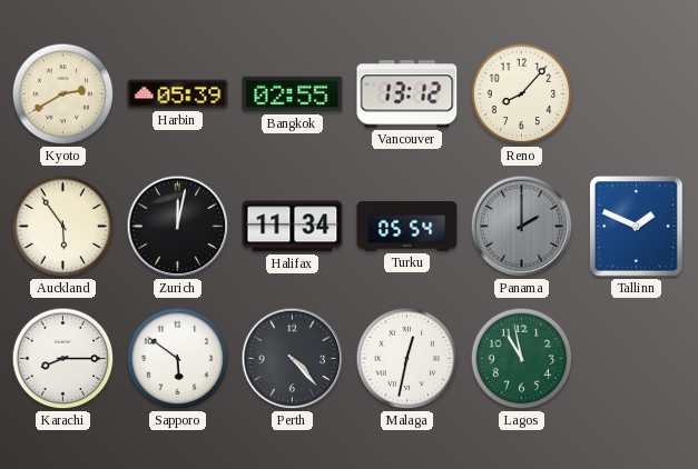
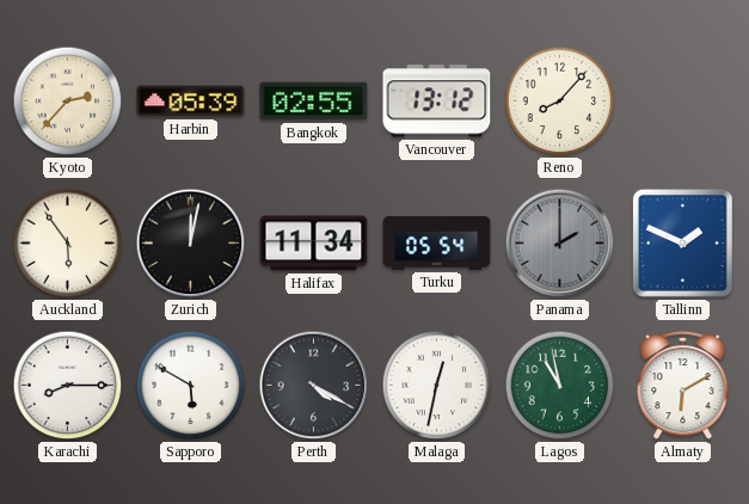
Kyoto: 2:40 -> 2:37
Sapporo: 5:51 -> 5:50
Perth: 4:23 -> 4:20
Almaty: none -> 6:10
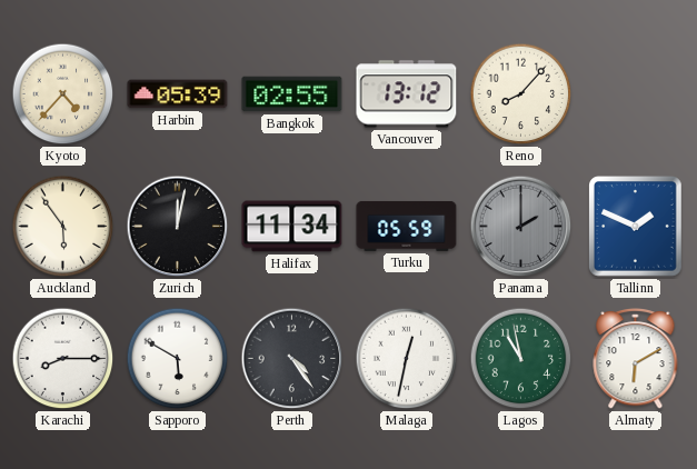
Kyoto: 2:37 -> 4:37
Turku: 05:54 -> 05:59
Perth: 4:20 -> 4:24
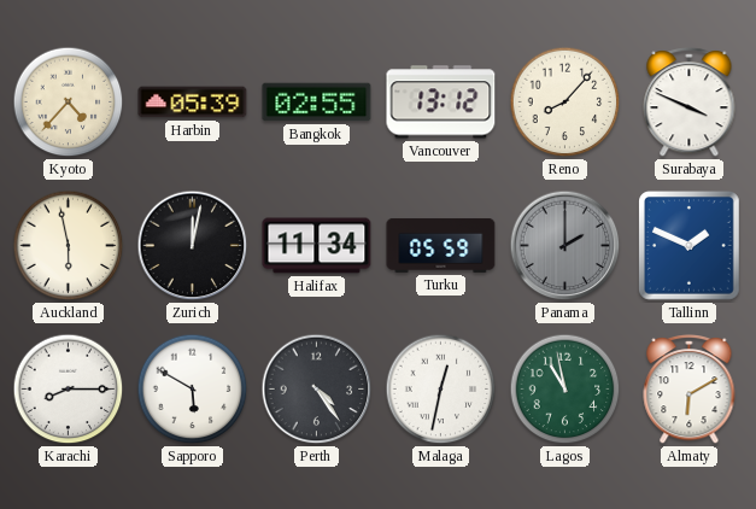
Surabaya: none -> 3:49
Auckland: 5:54 -> 5:58
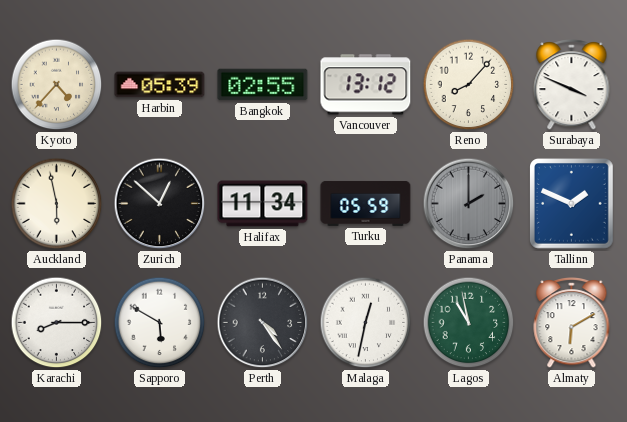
Zurich: 12:02 -> 12:52
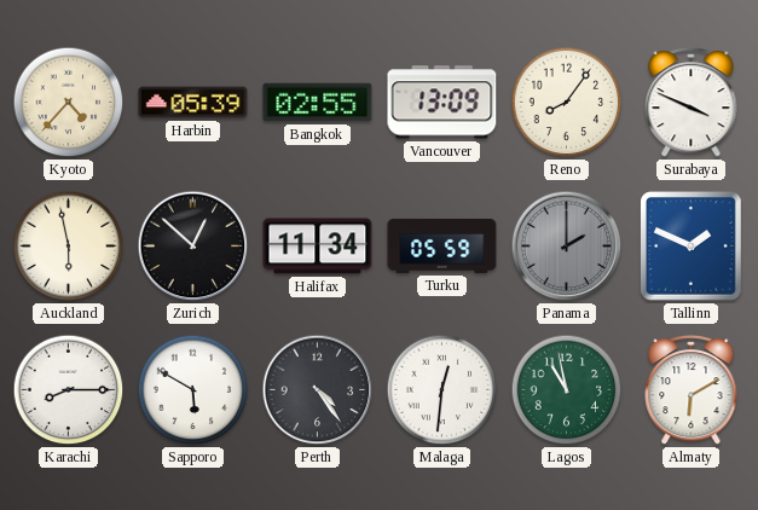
Vancouver: 13:12 -> 13:09
Reno: 8:07 -> 8:06
Malaga: 12:32 -> 12:31
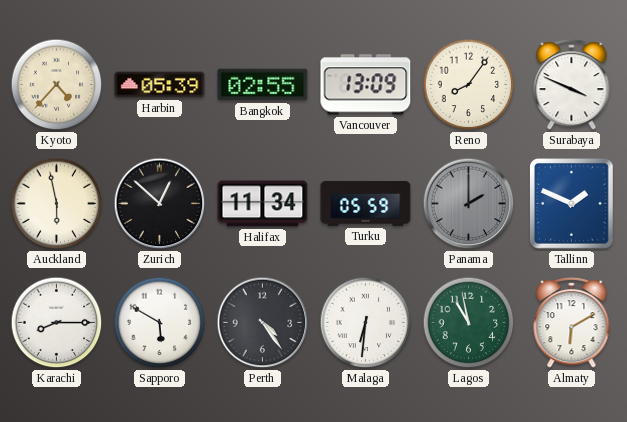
Malaga: 12:31 -> 6:31
